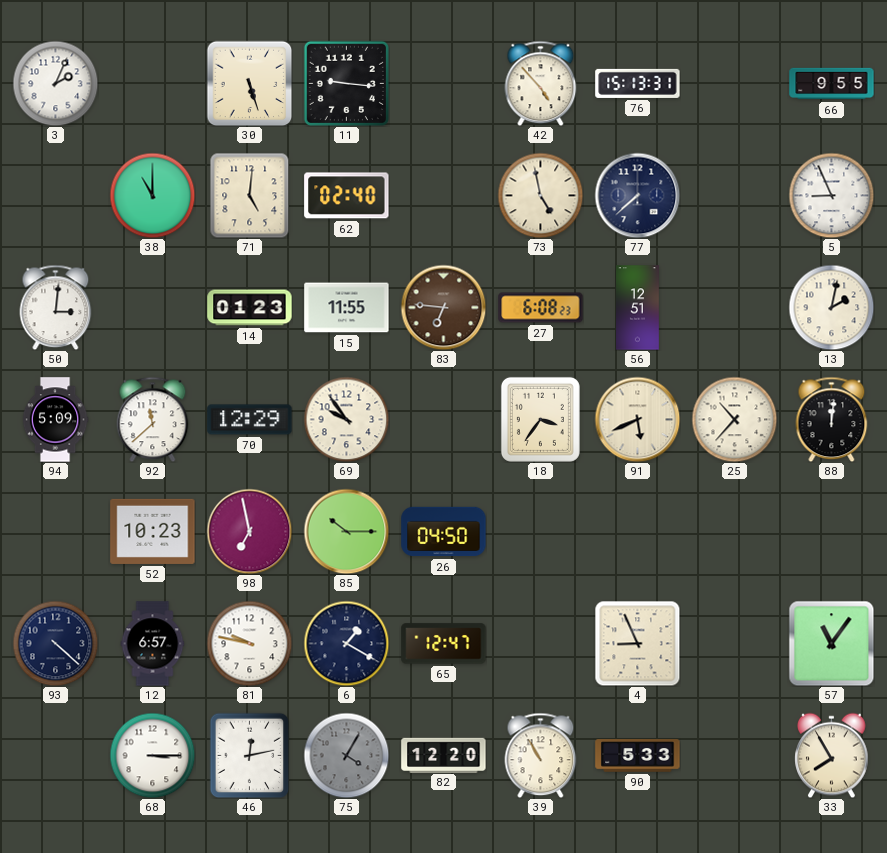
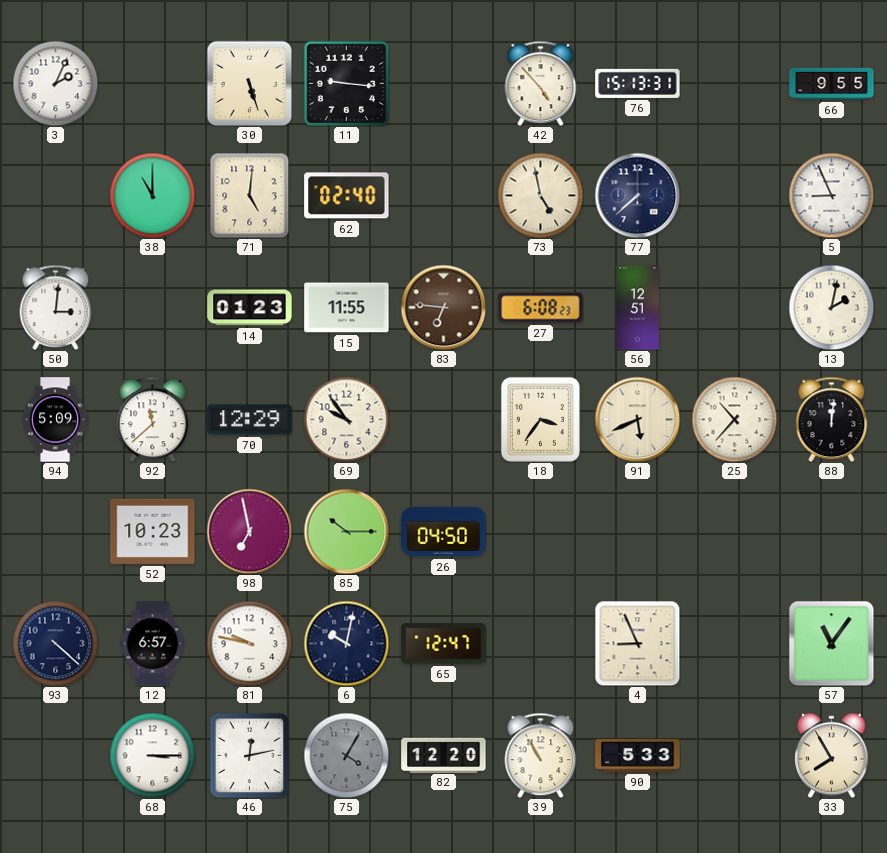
6: 1:20 -> 10:02
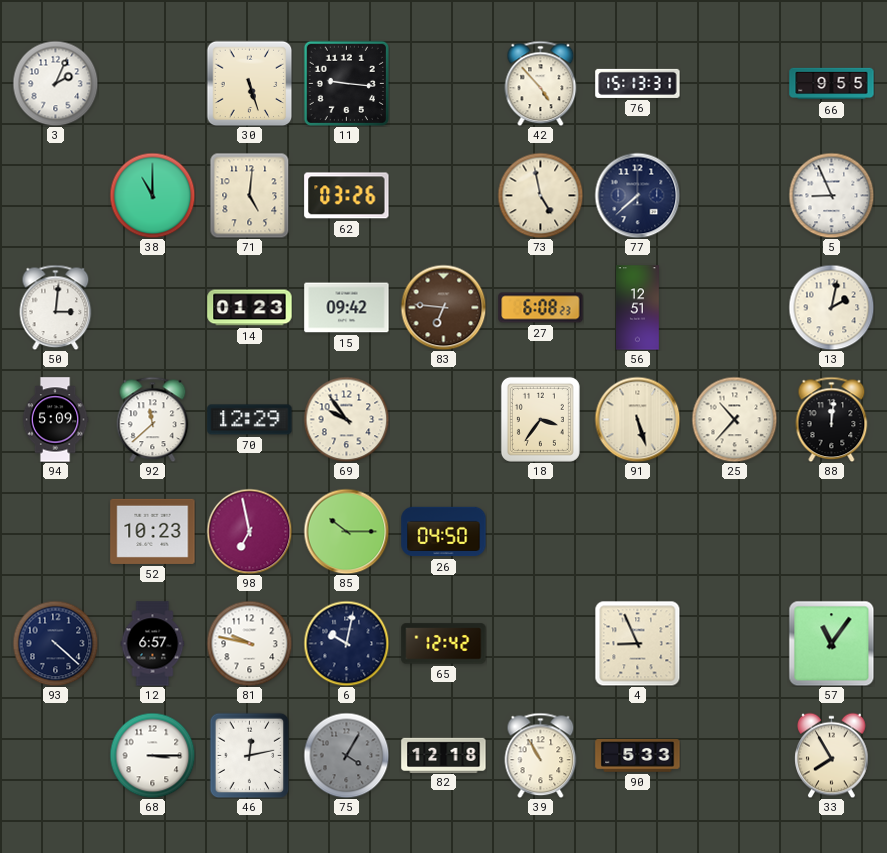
62: 02:40 -> 03:26
15: 11:55 -> 09:42
91: 5:41 -> 5:27
65: 12:47 -> 12:42
82: 12:20 -> 12:18
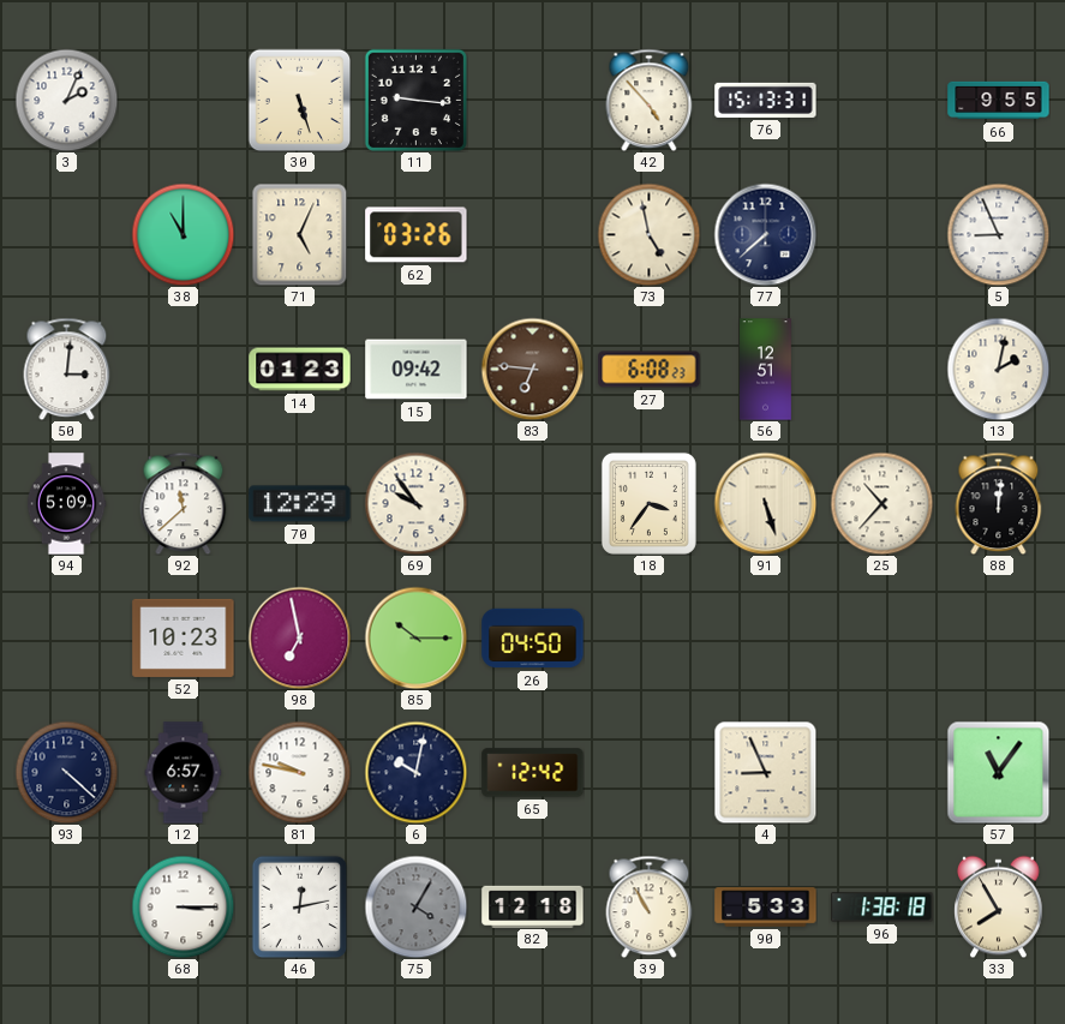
71: 5:01 -> 5:04
96: none -> 1:38
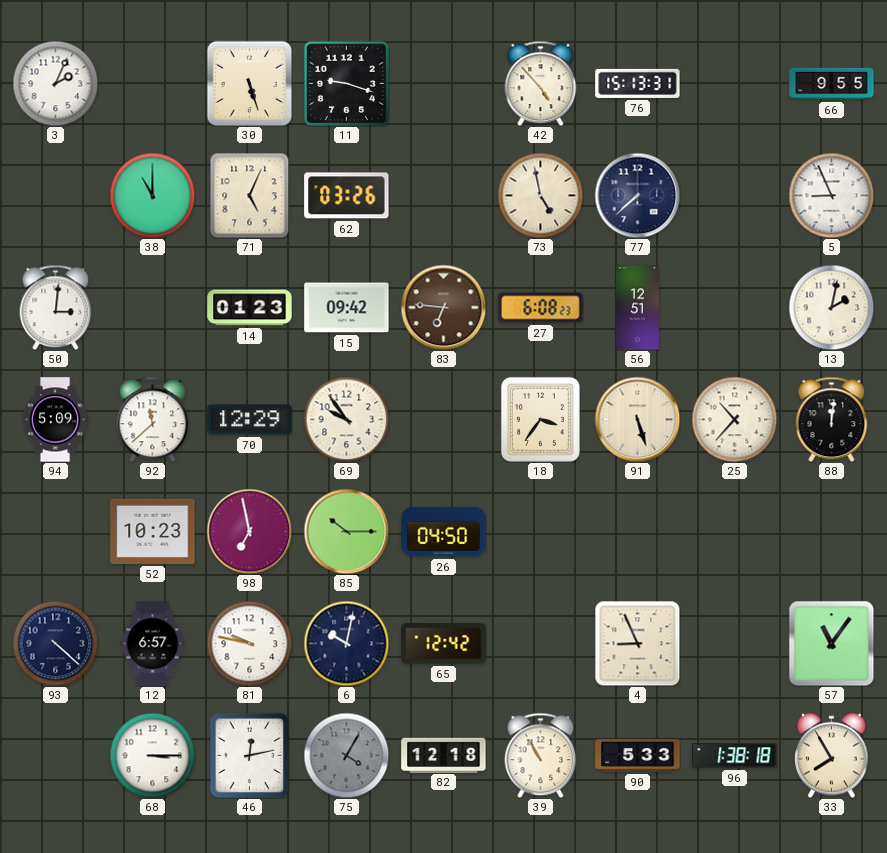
11: 9:16 -> 9:18
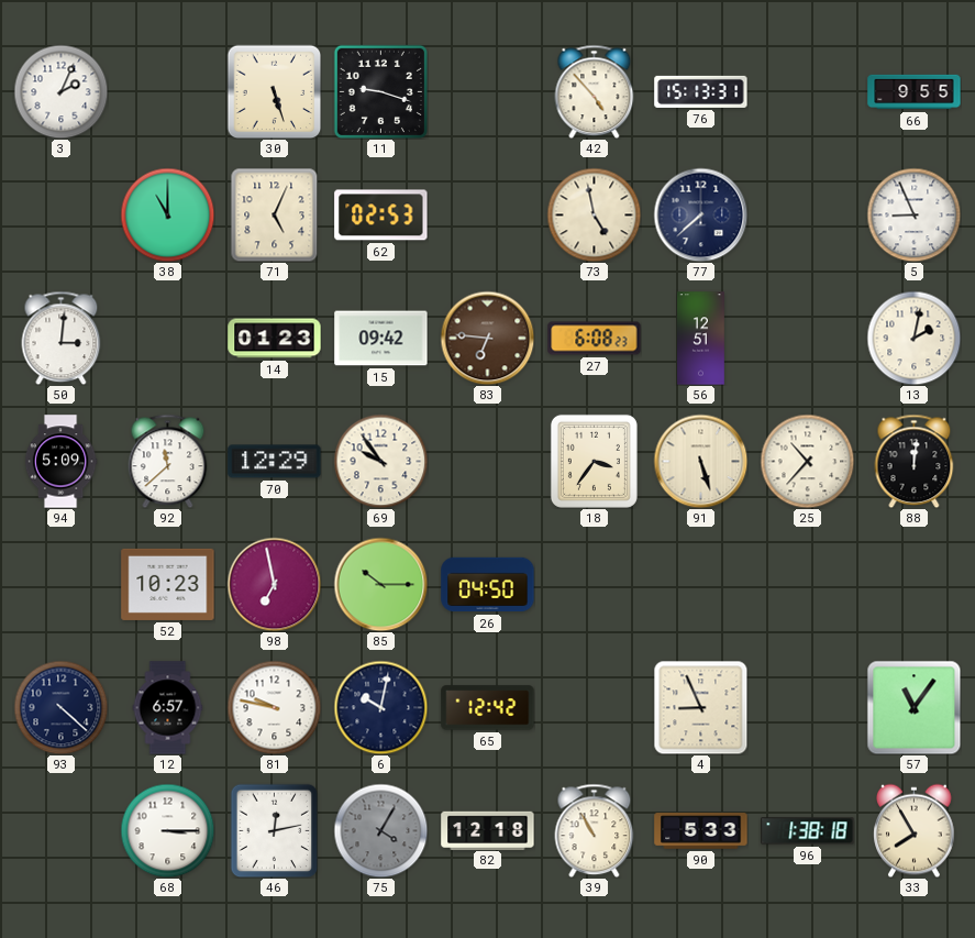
62: 03:26 -> 02:53
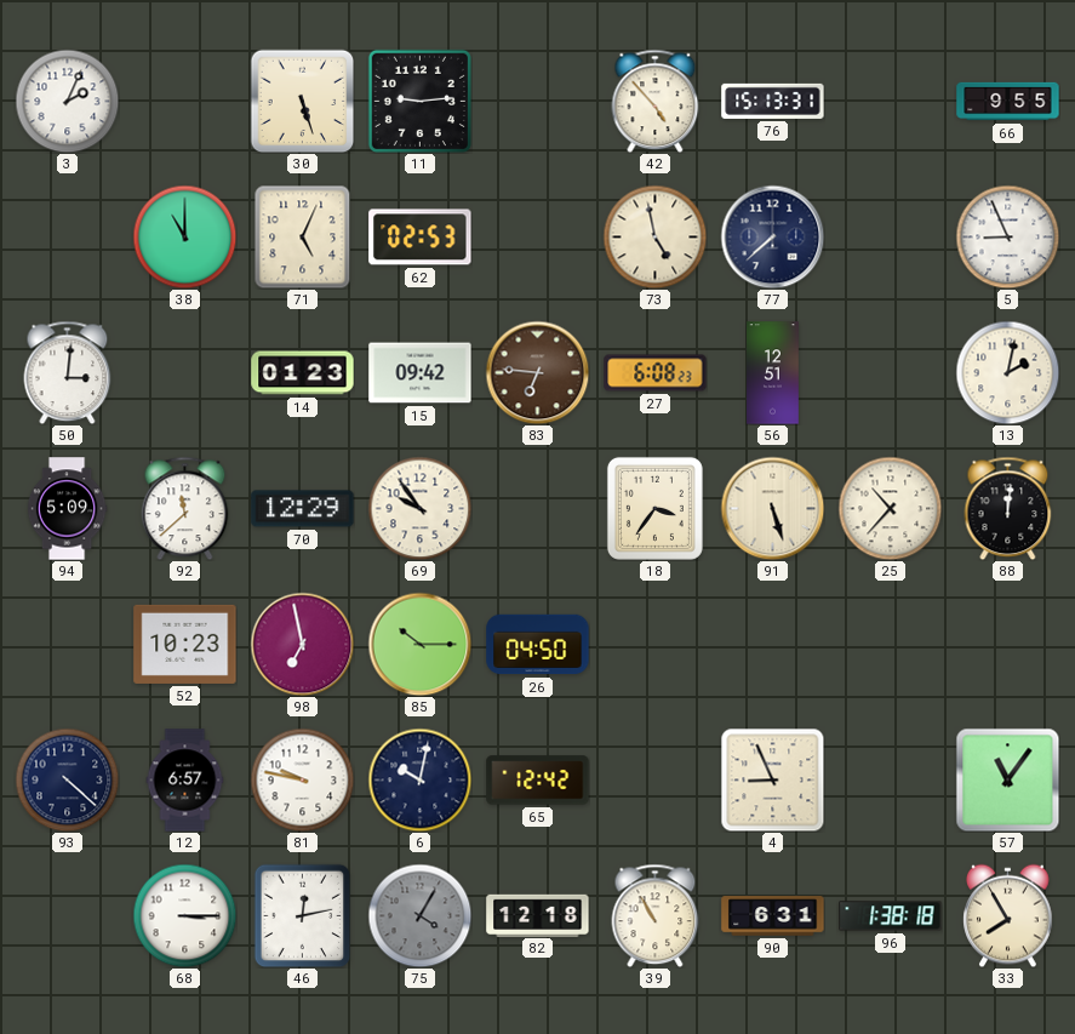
11: 9:18 -> 9:14
90: 5:33 -> 6:31
